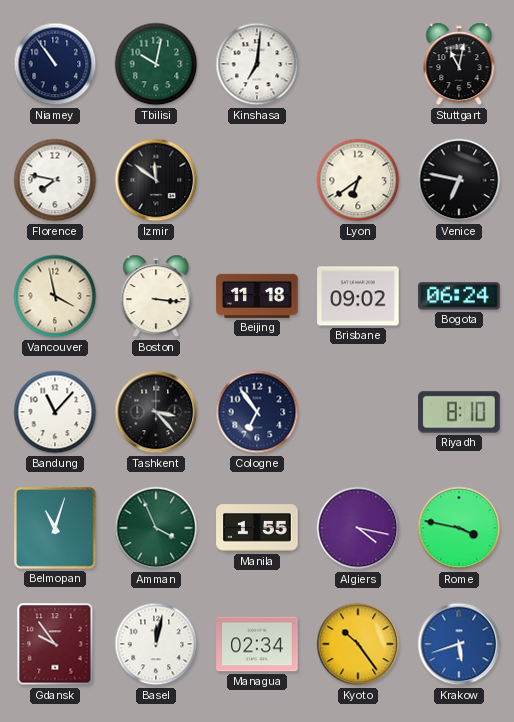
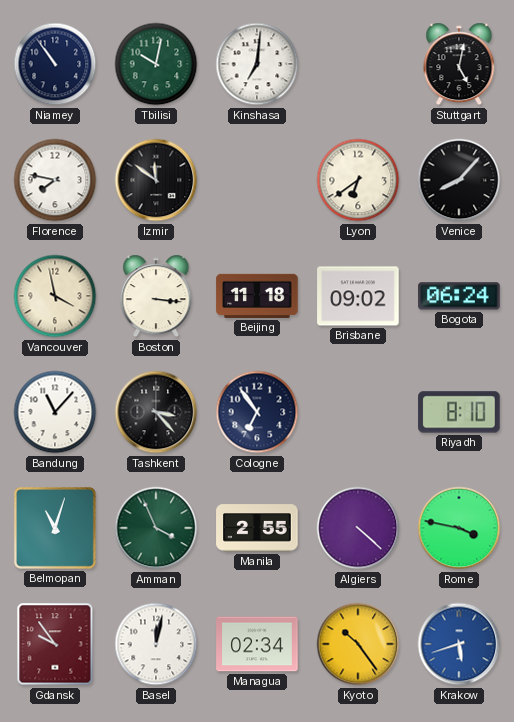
Stuttgart: 11:02 -> 5:02
Venice: 6:47 -> 8:07
Manila: 1:55 -> 2:55
Algiers: 4:17 -> 4:22
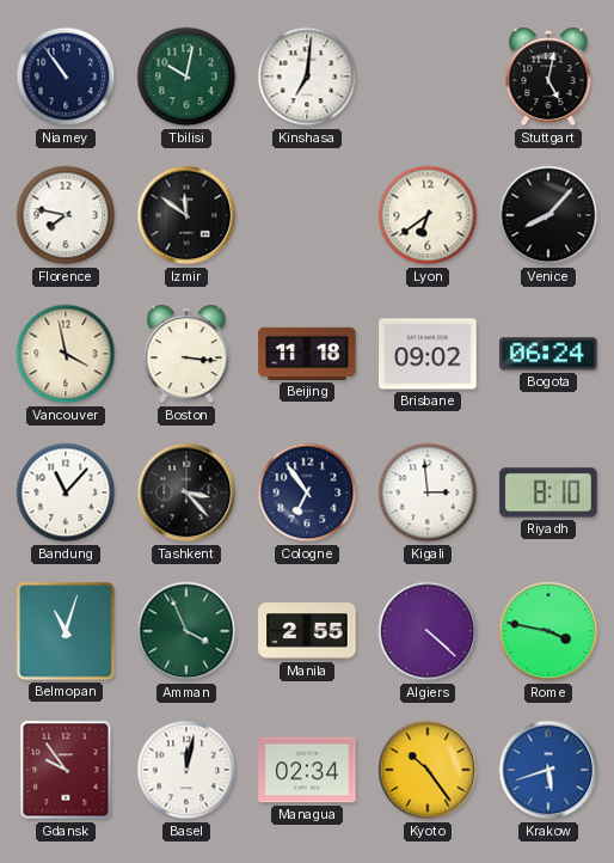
Kigali: none -> 2:59
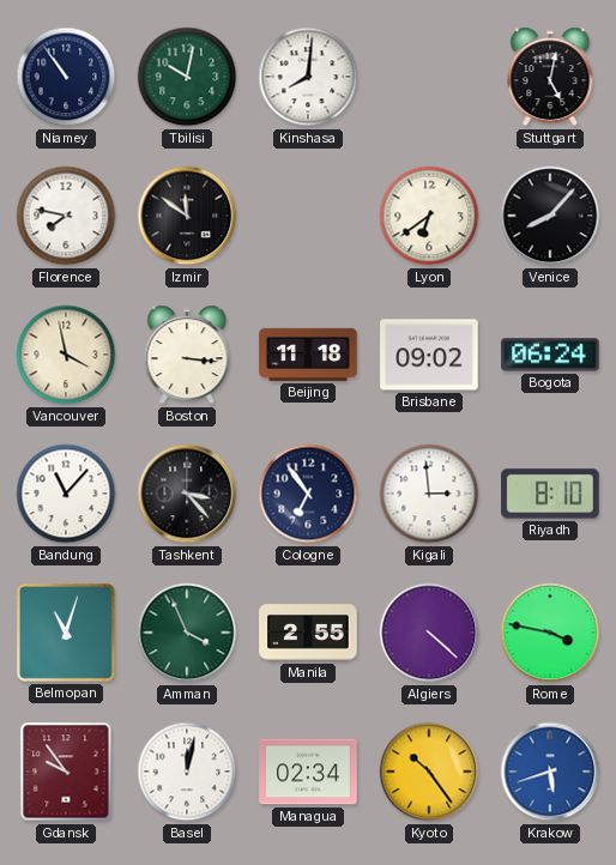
Kinshasa: 7:01 -> 8:01
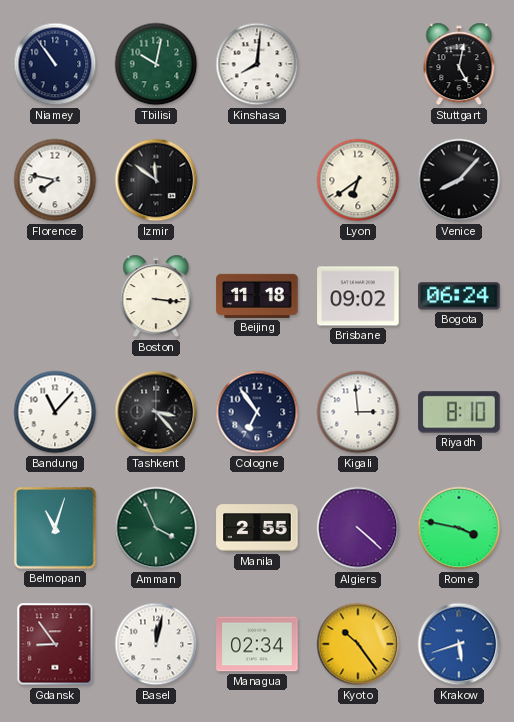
Vancouver: 3:58 -> none
Gdansk: 9:54 -> 8:54
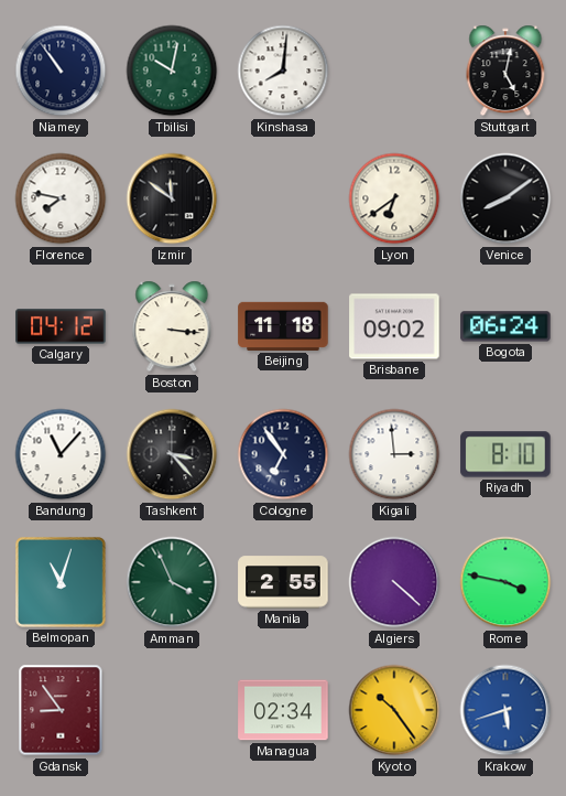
Venice: 8:07 -> 8:09
Calgary: none -> 04:12
Basel: 12:02 -> none
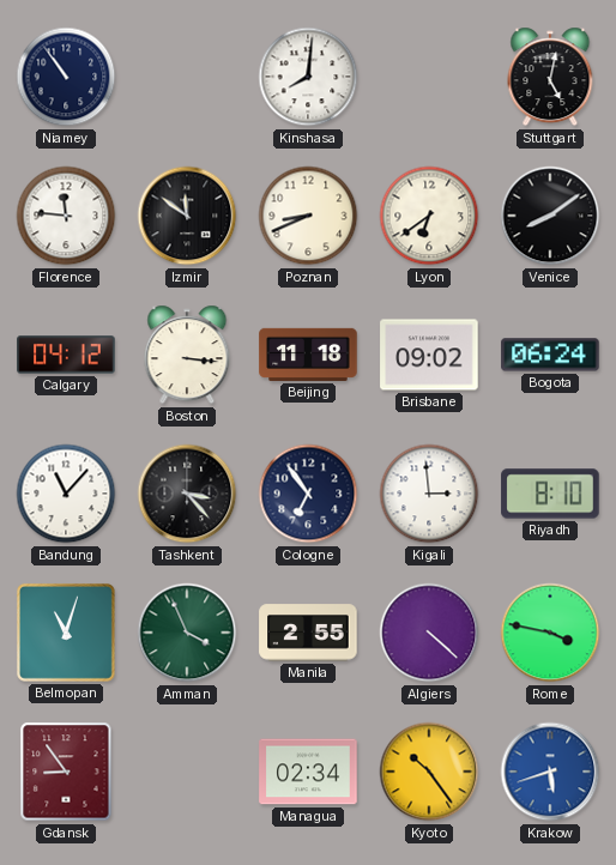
Tbilisi: 10:02 -> none
Florence: 7:47 -> 11:46
Poznan: none -> 8:41
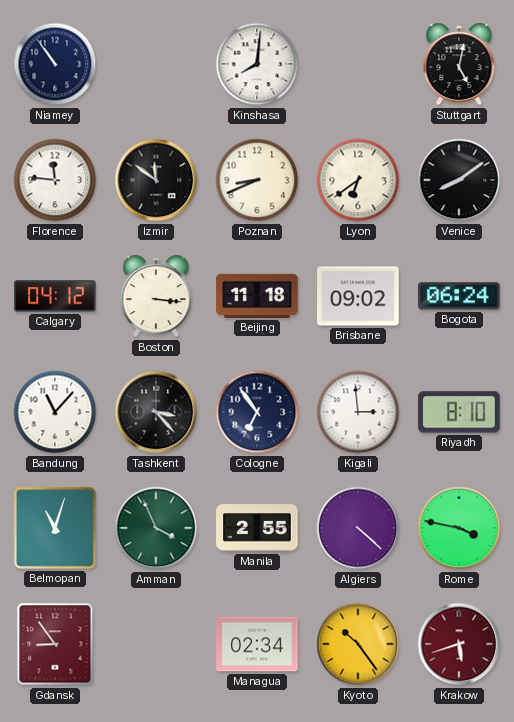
Krakow dial: blue -> burgundy
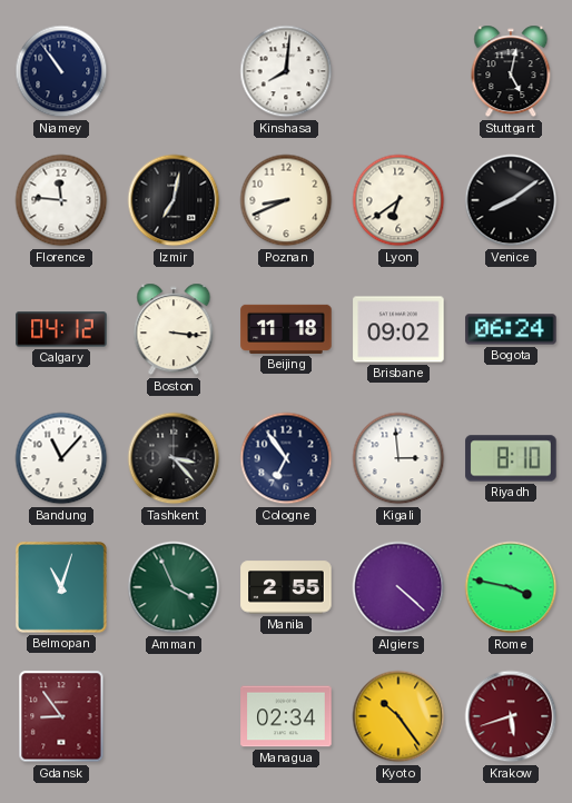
Izmir: 11:51 -> 7:02
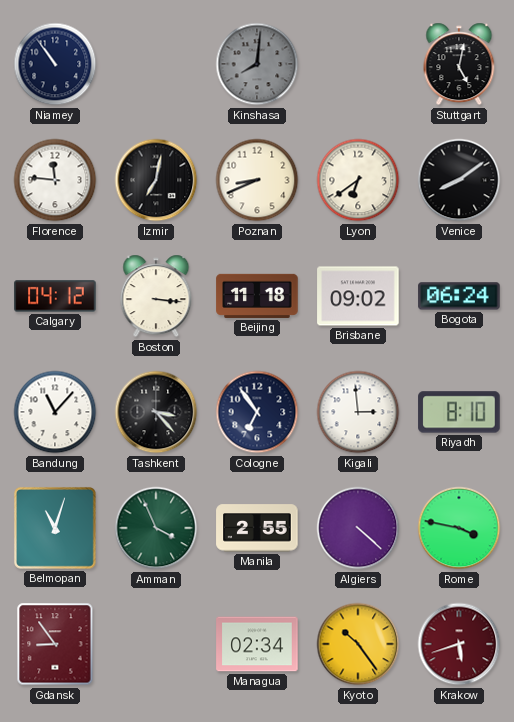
Kinshasa dial: white -> grey
